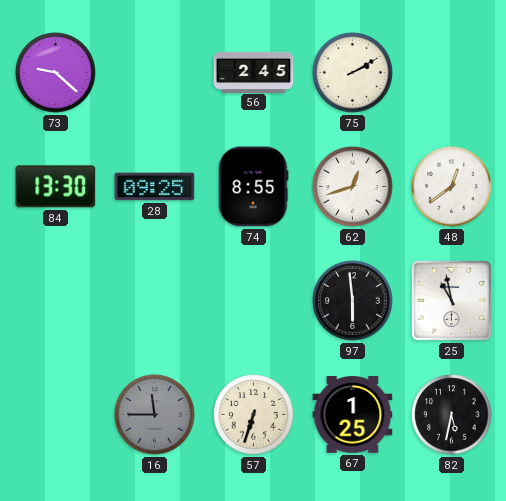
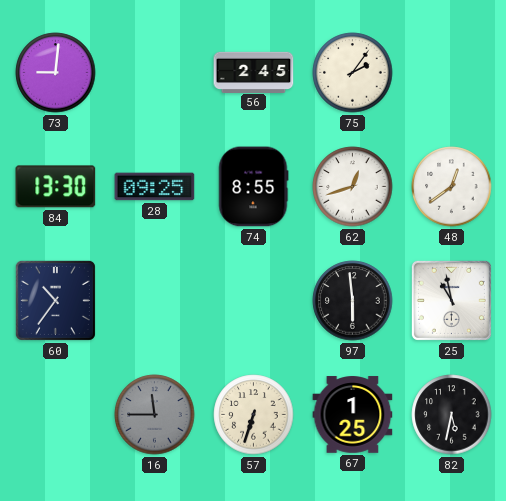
73: 9:22 -> 9:01
75: 2:10 -> 2:06
60: none -> 10:36
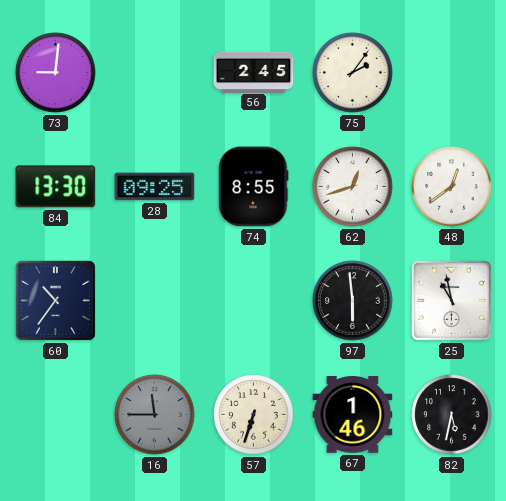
67: 1:25 -> 1:46
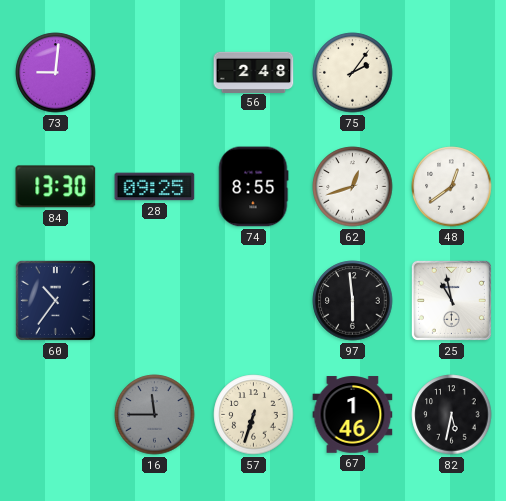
56: 2:45 -> 2:48
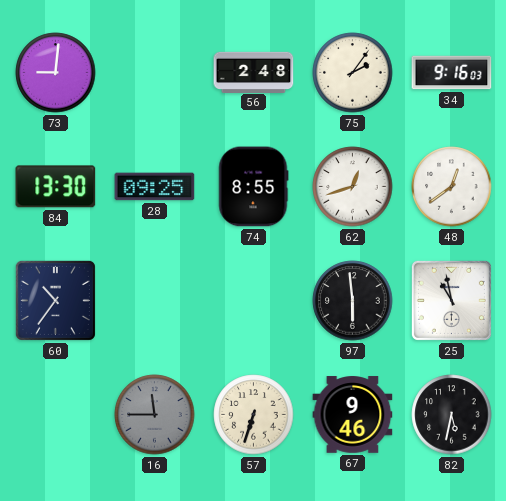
34: none -> 9:16
67: 1:46 -> 9:46
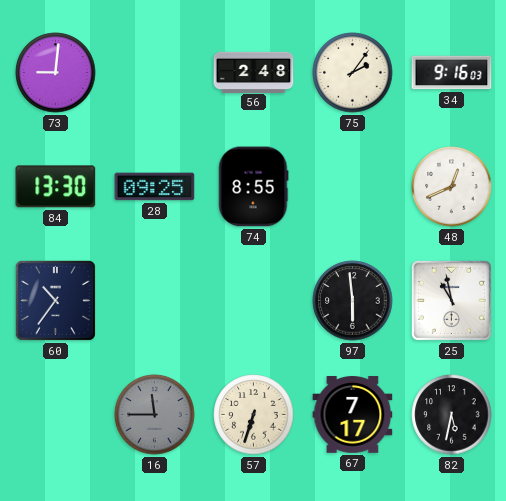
62: 12:42 -> none
48: 12:39 -> 12:41
67: 9:46 -> 7:17
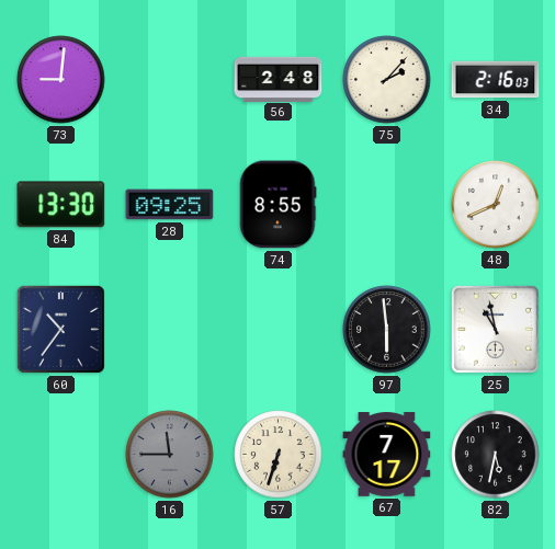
75: 2:06 -> 2:07
34: 9:16 -> 2:16
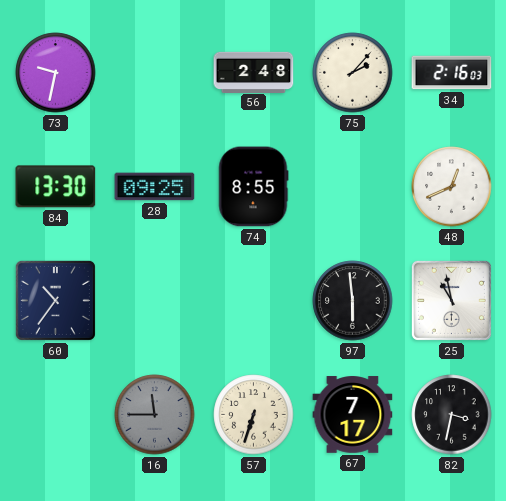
73: 9:01 -> 9:32
82: 5:32 -> 3:32
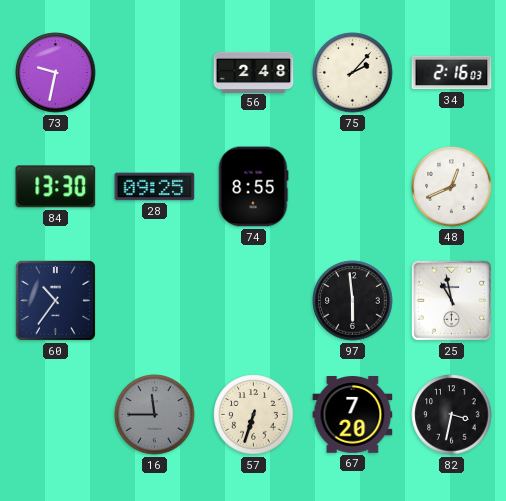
67: 7:17 -> 7:20
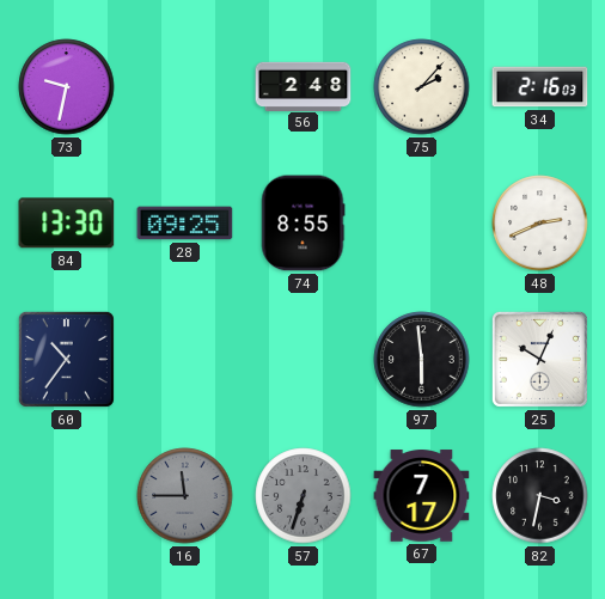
48: 12:41 -> 2:41
25: 10:58 -> 10:04
57 dial: cream -> grey
67: 7:20 -> 7:17
